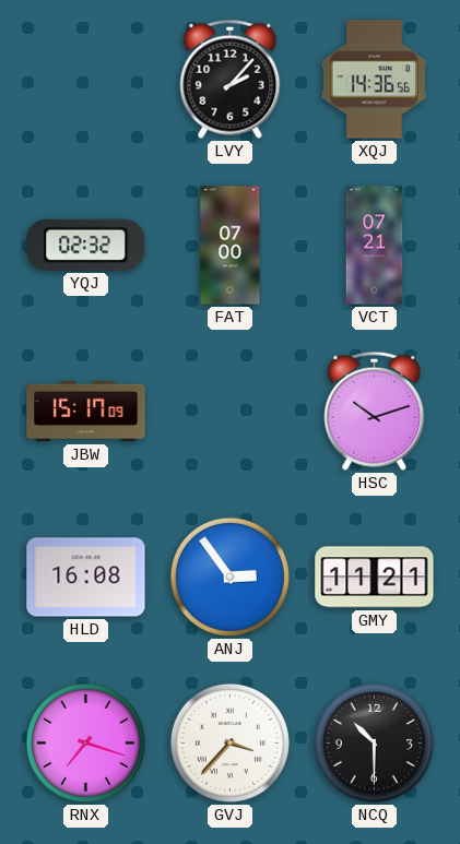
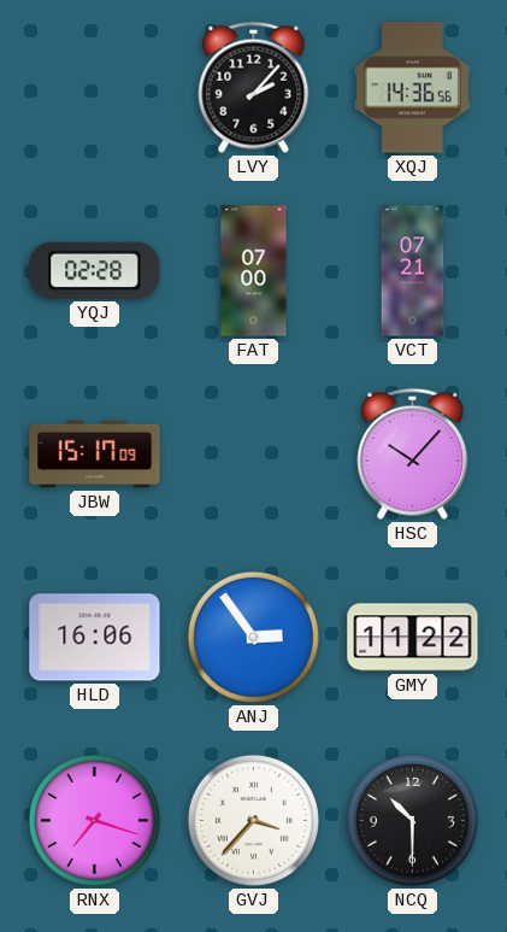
YQJ: 02:32 -> 02:28
HSC: 10:12 -> 10:07
HLD: 16:08 -> 16:06
GMY: 11:21 -> 11:22
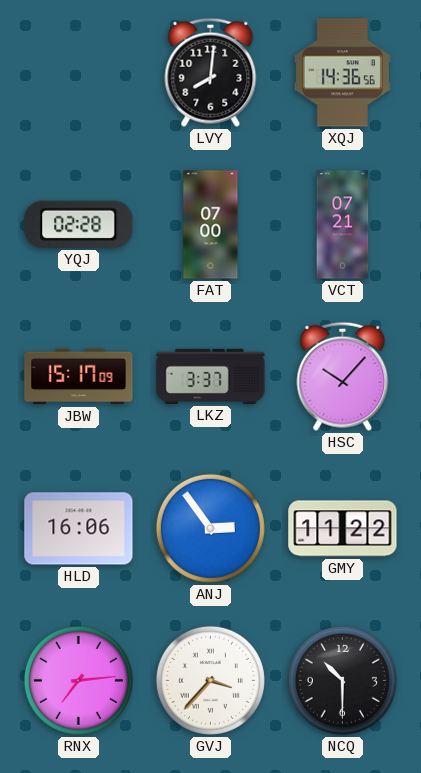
LVY: 2:07 -> 8:01
LKZ: none -> 3:37
RNX: 7:18 -> 7:14
